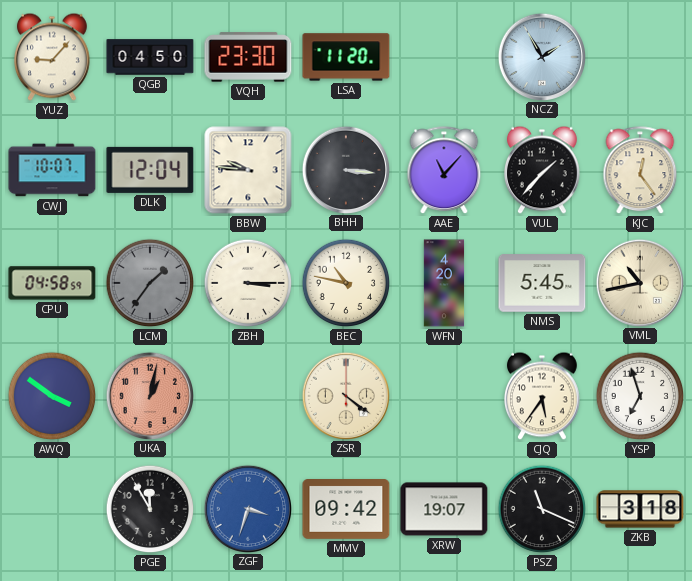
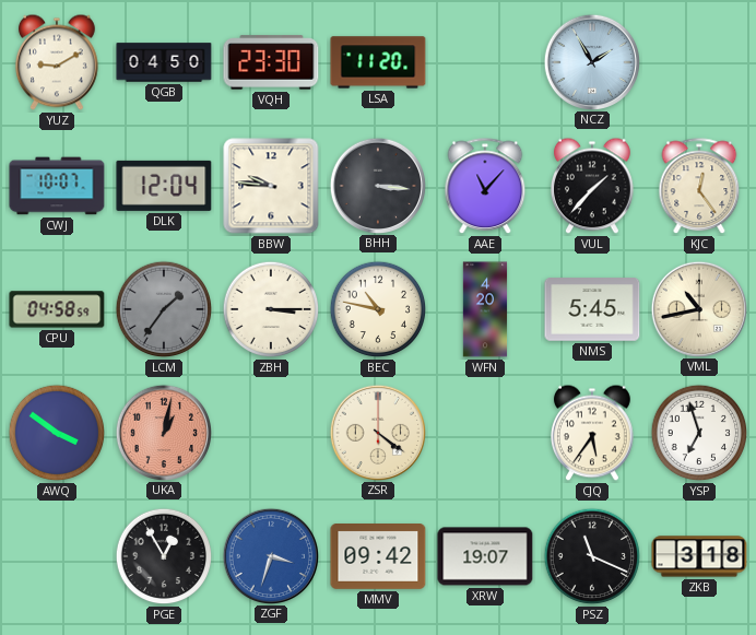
YUZ: 9:07 -> 9:10
PGE: 11:55 -> 12:55
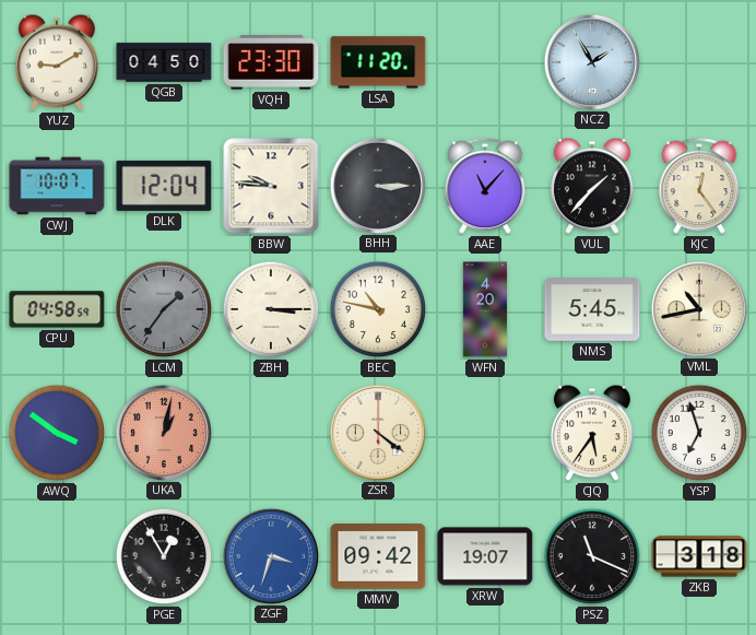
BHH: 3:16 -> 3:15
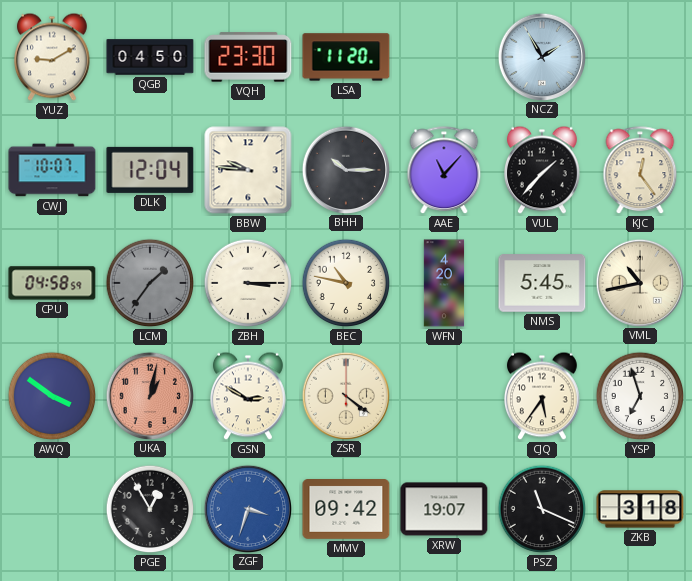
BHH: 3:15 -> 10:15
GSN: none -> 2:50
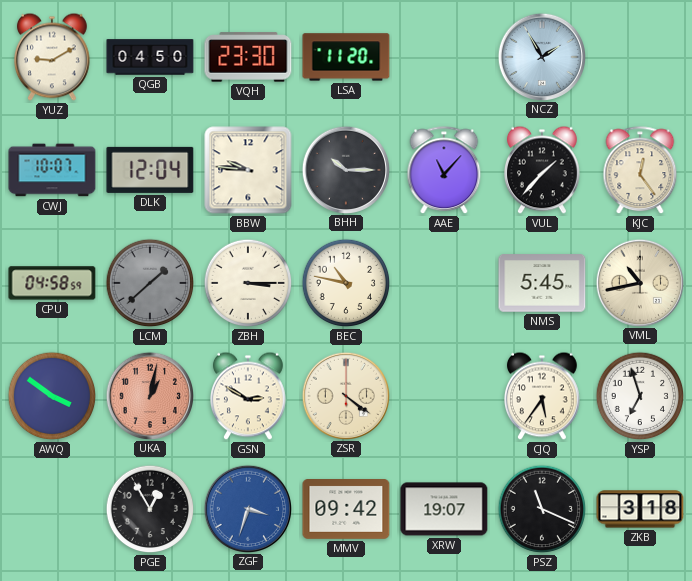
LCM: 1:36 -> 1:38
WFN: 4:20 -> none
